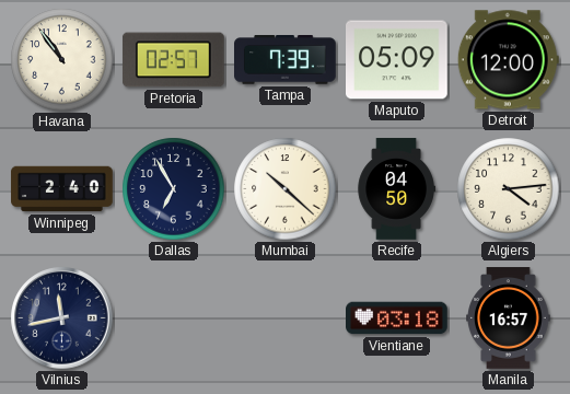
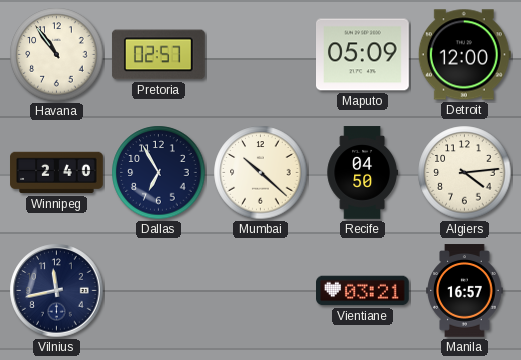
Tampa: 7:39 -> none
Vientiane: 03:18 -> 03:21
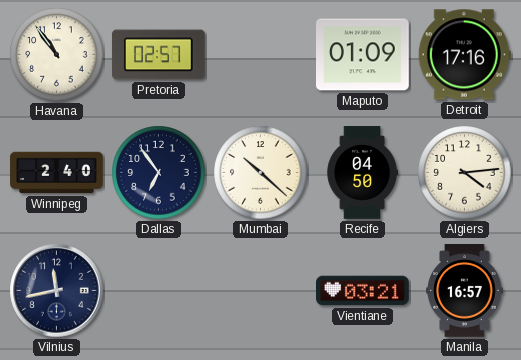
Maputo: 05:09 -> 01:09
Detroit: 12:00 -> 17:16
Dallas: 6:55 -> 6:54
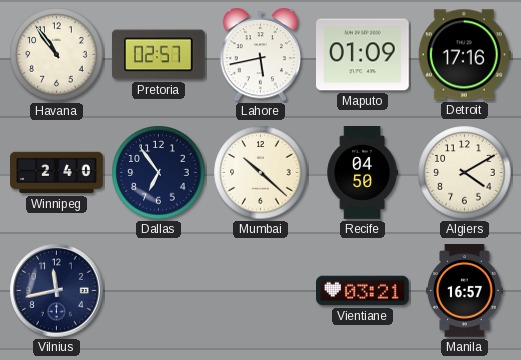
Lahore: none -> 5:43
Algiers: 4:14 -> 4:10
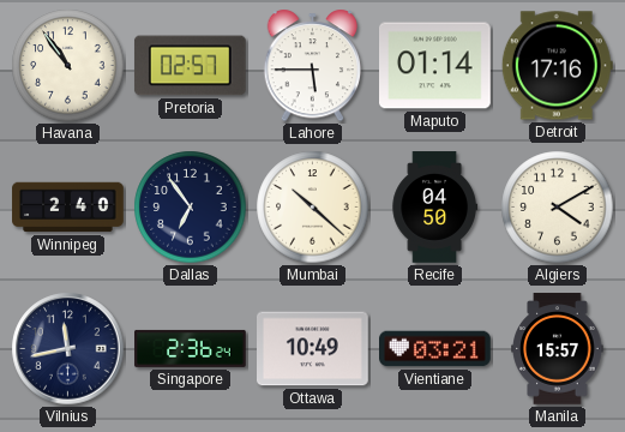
Lahore: 5:43 -> 5:45
Maputo: 01:09 -> 01:14
Singapore: none -> 2:36
Ottawa: none -> 10:49
Manila: 16:57 -> 15:57
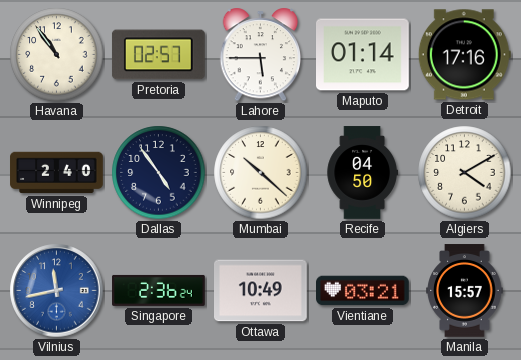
Dallas: 6:54 -> 4:54
Vilnius dial: navy -> blue
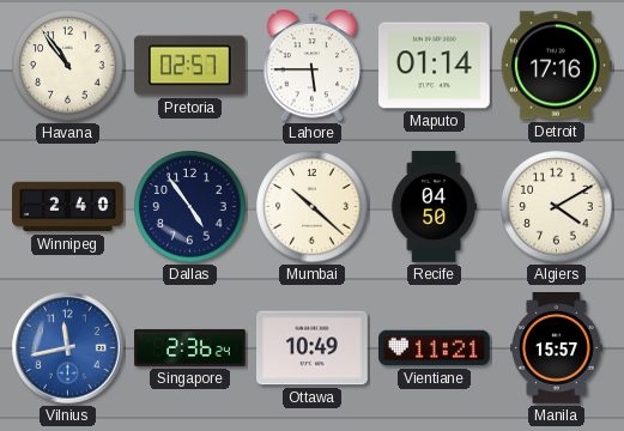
Vientiane: 03:21 -> 11:21
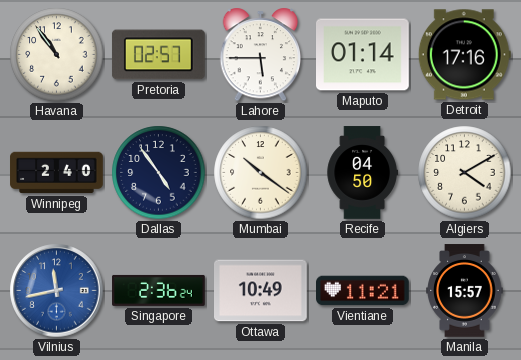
Mumbai: 10:22 -> 10:21
